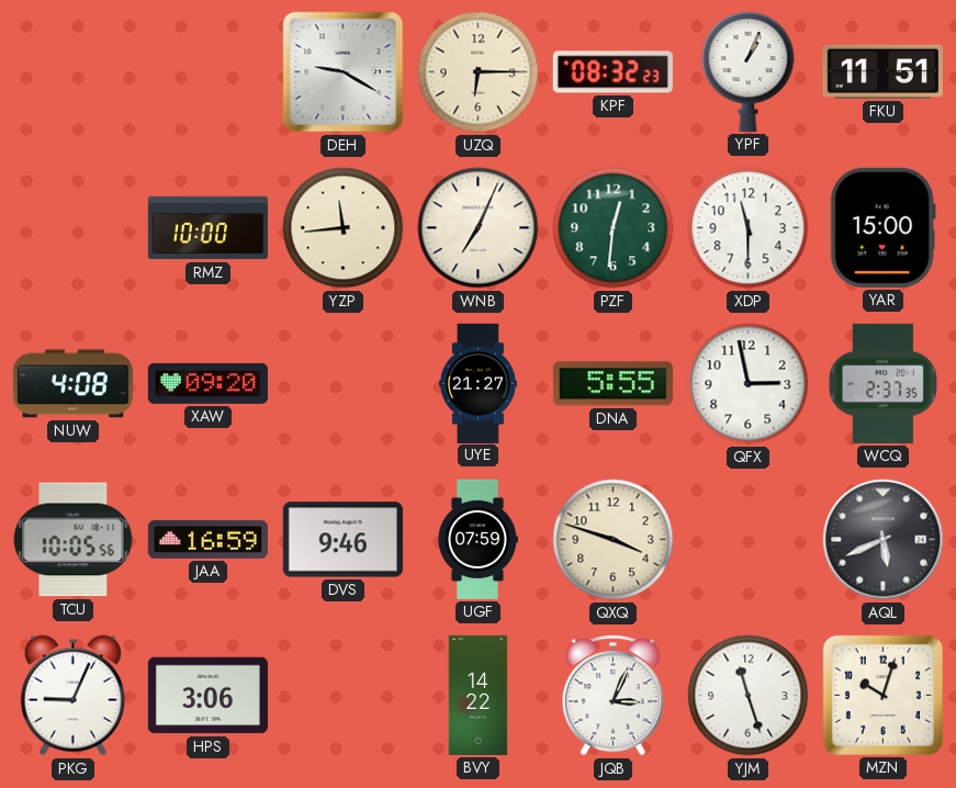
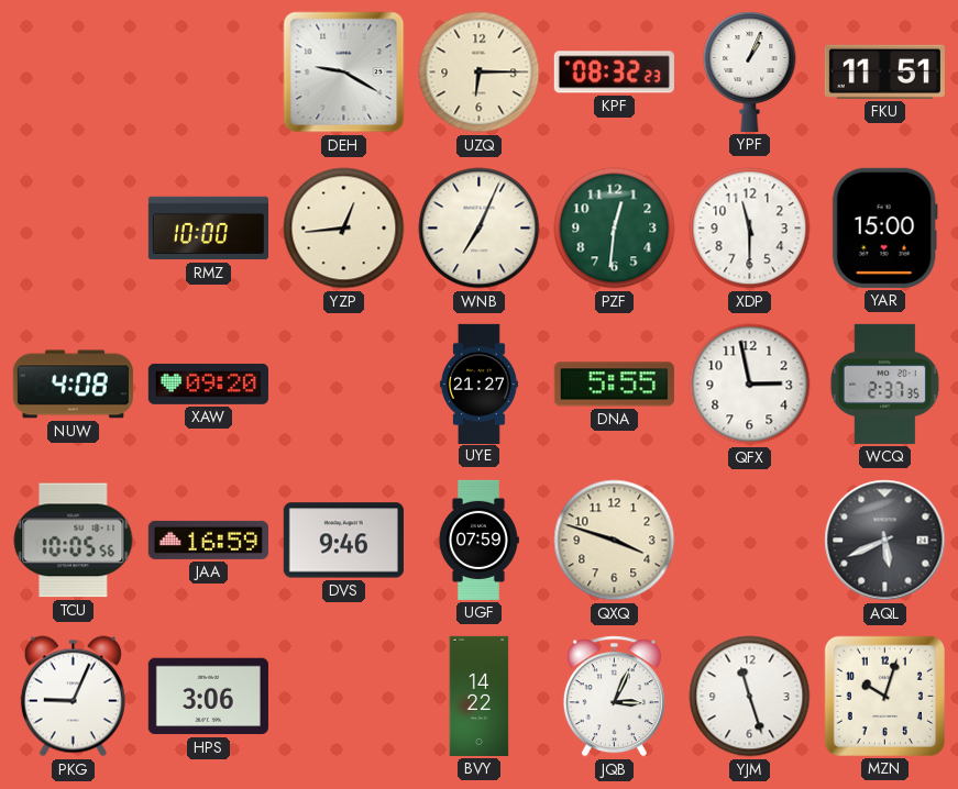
YZP: 11:44 -> 12:44
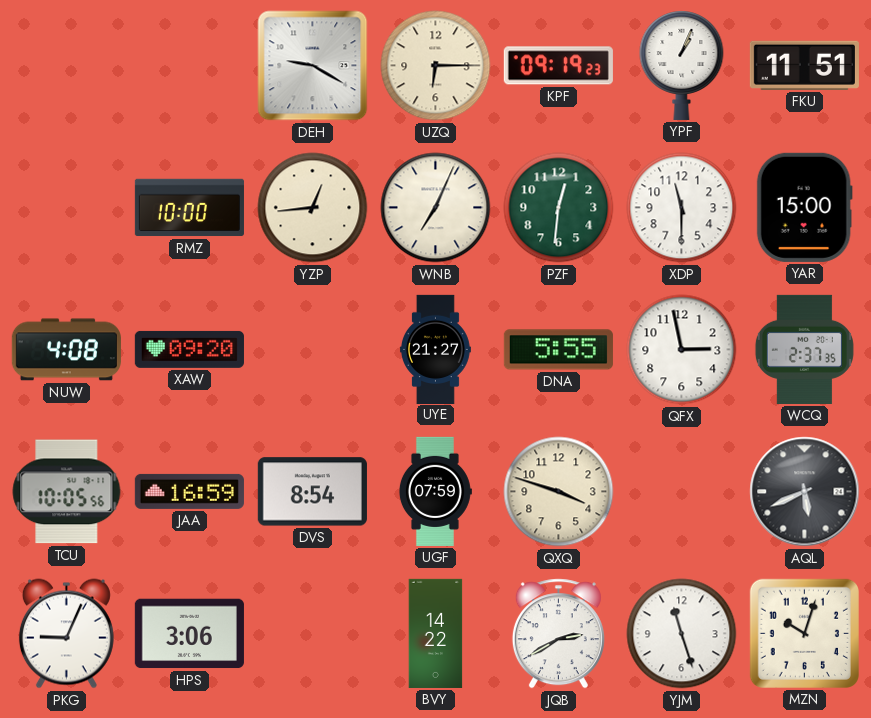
KPF: 08:32 -> 09:19
DVS: 9:46 -> 8:54
JQB: 3:04 -> 2:40
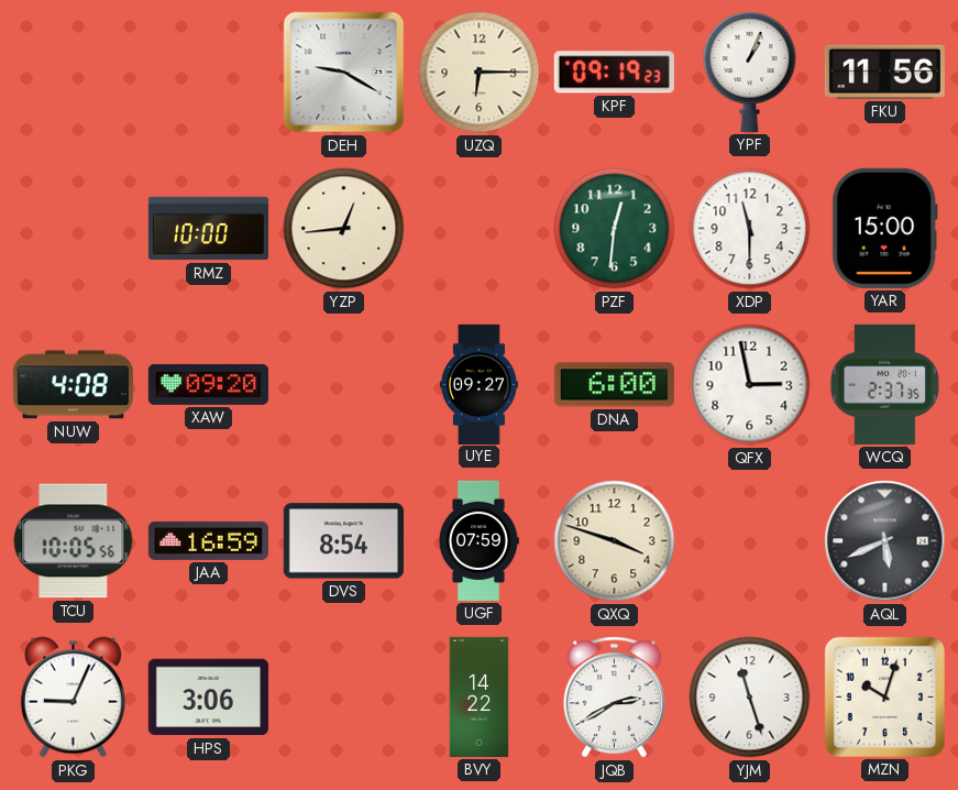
FKU: 11:51 -> 11:56
WNB: 7:04 -> none
UYE: 21:27 -> 09:27
DNA: 5:55 -> 6:00
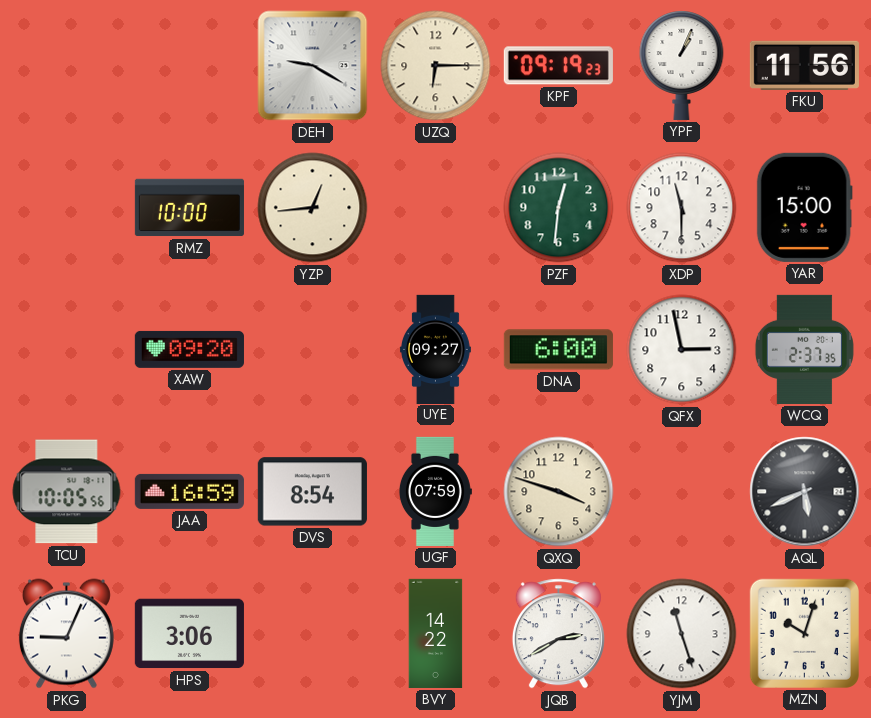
NUW: 4:08 -> none
